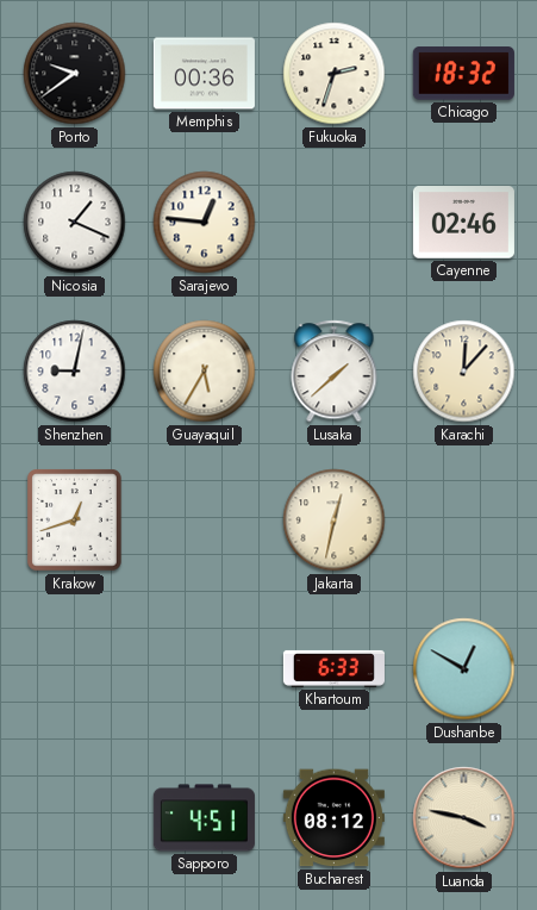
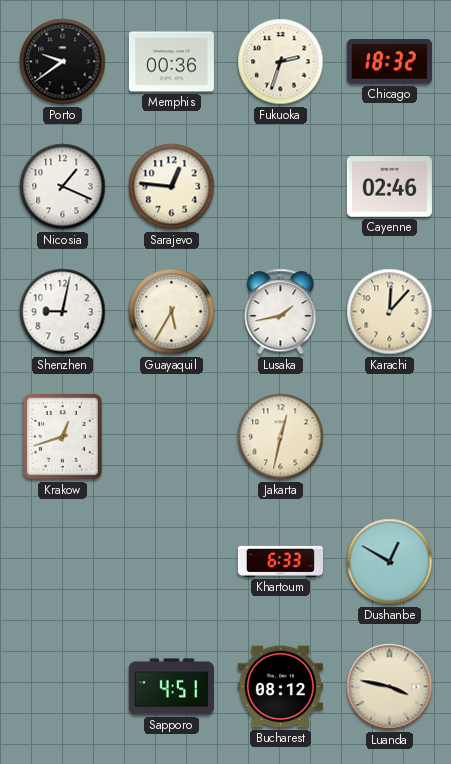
Lusaka: 1:38 -> 1:43
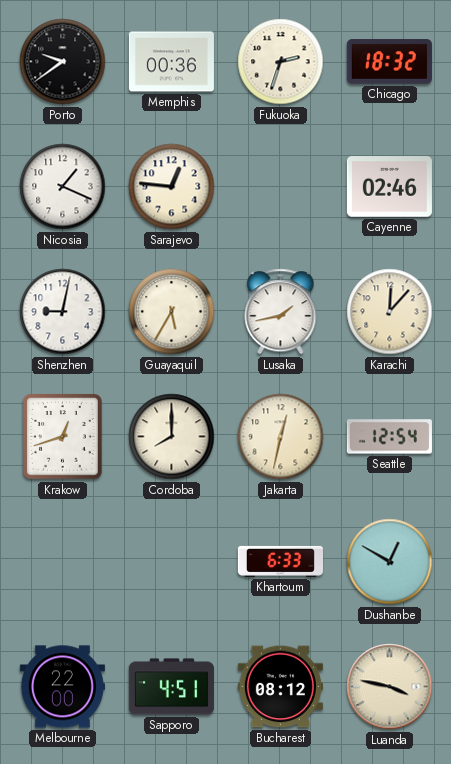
Cordoba: none -> 8:00
Seattle: none -> 12:54
Melbourne: none -> 22:00
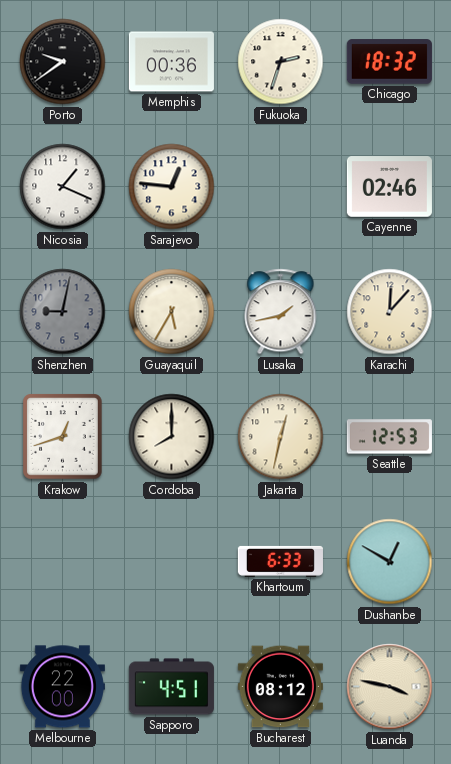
Shenzhen dial: white -> grey
Seattle: 12:54 -> 12:53
